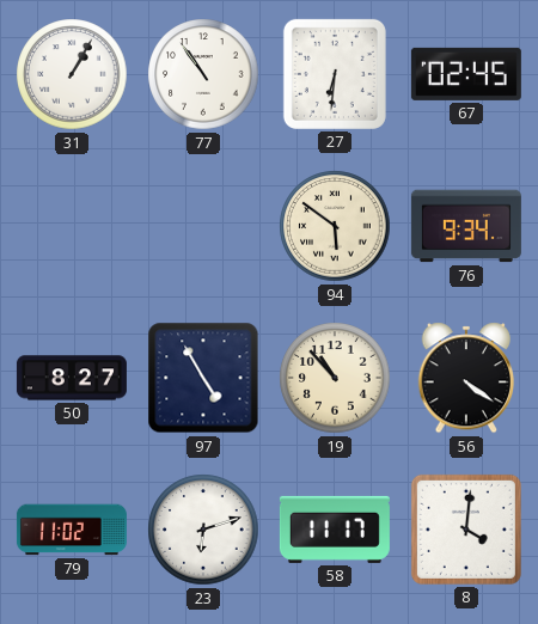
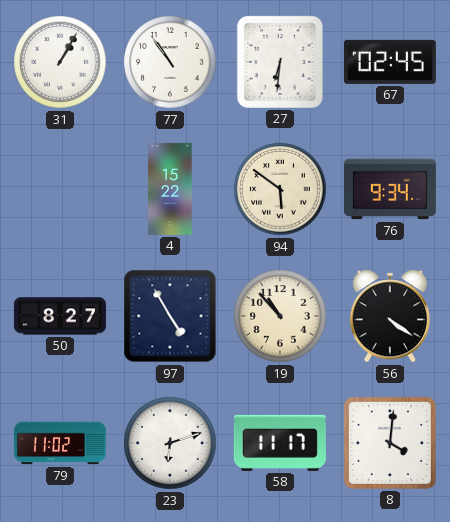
4: none -> 15:22
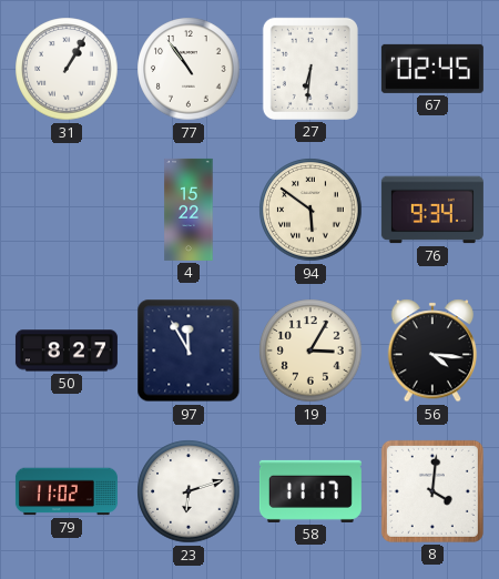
97: 4:55 -> 11:55
19: 10:53 -> 3:05
56: 4:21 -> 4:16
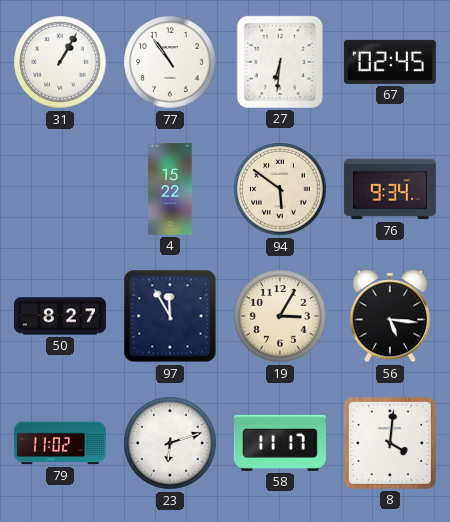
56: 4:16 -> 5:16
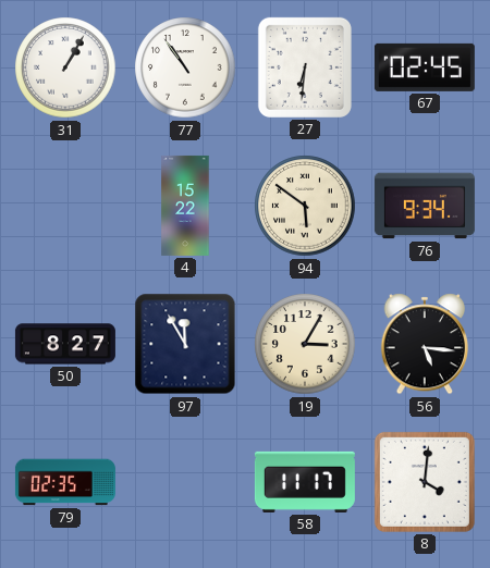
79: 11:02 -> 02:35
23: 6:12 -> none
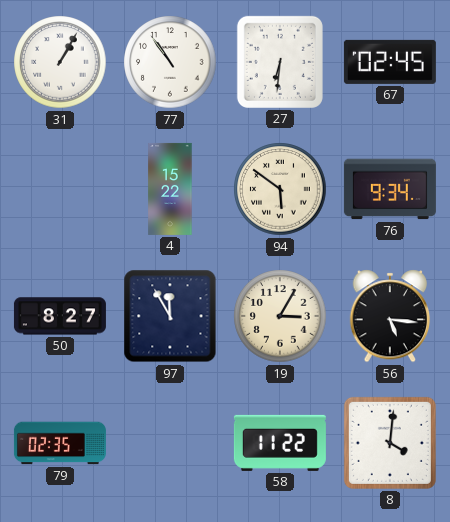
58: 11:17 -> 11:22
